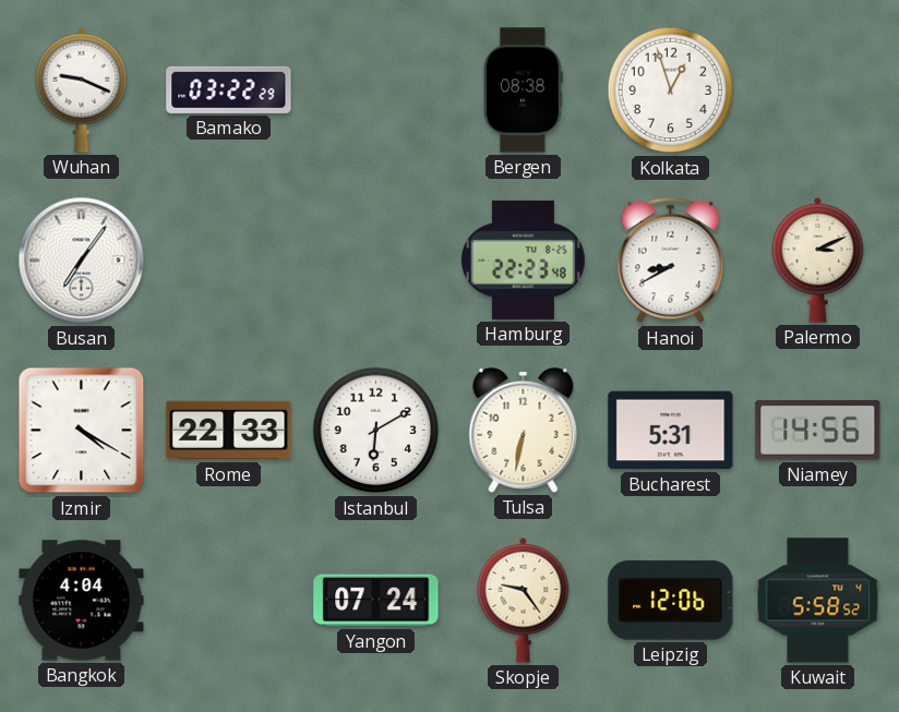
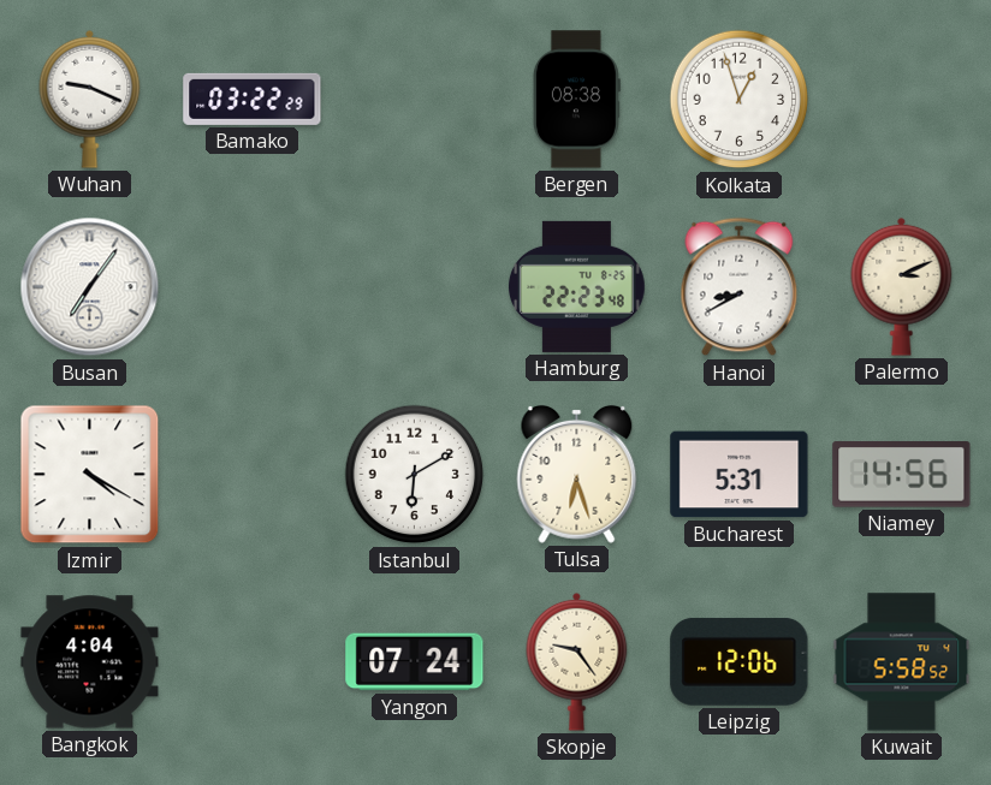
Rome: 22:33 -> none
Tulsa: 6:32 -> 6:27
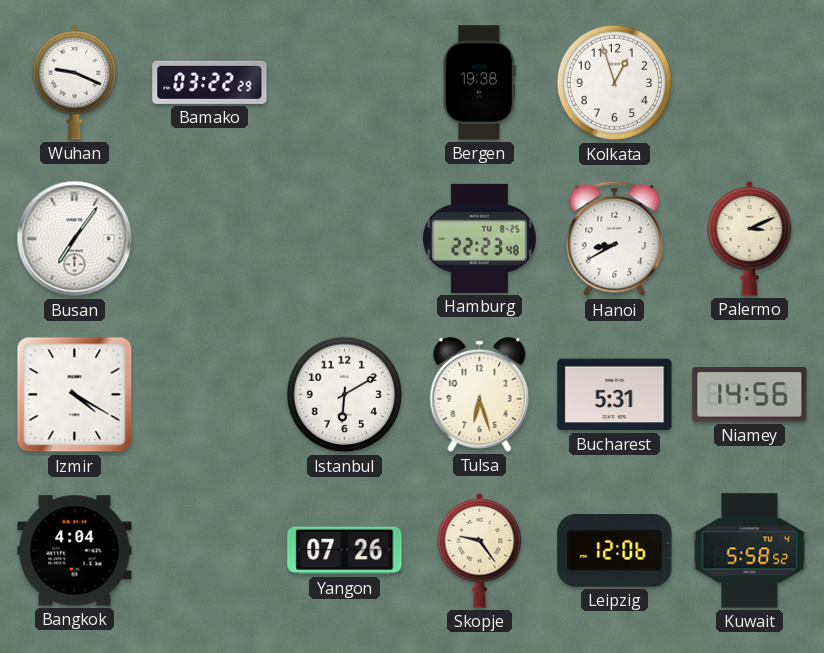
Bergen: 08:38 -> 19:38
Yangon: 07:24 -> 07:26
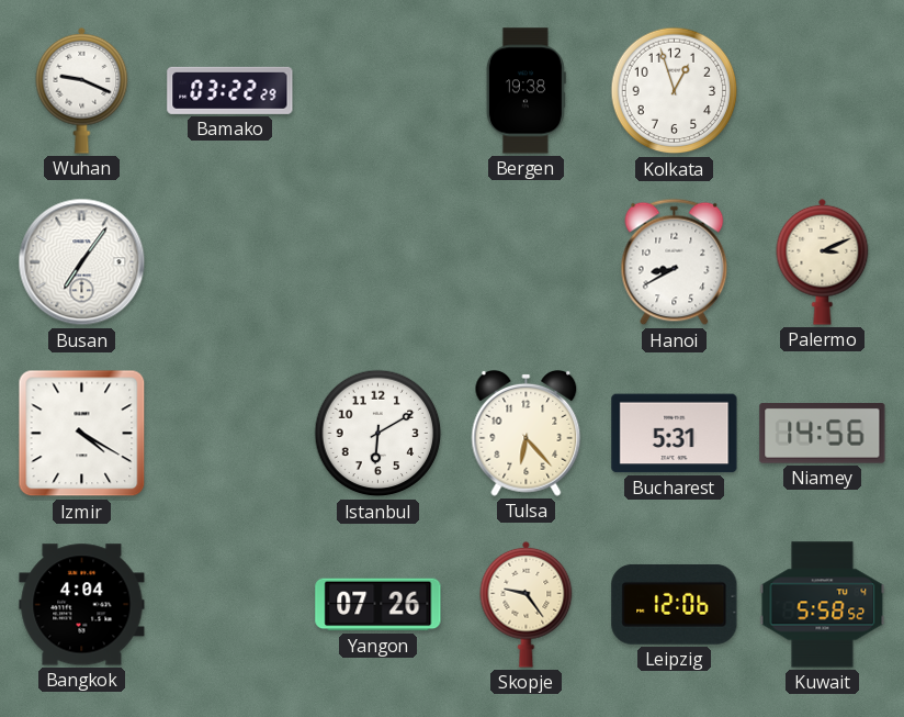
Hamburg: 22:23 -> none
Tulsa: 6:27 -> 6:23
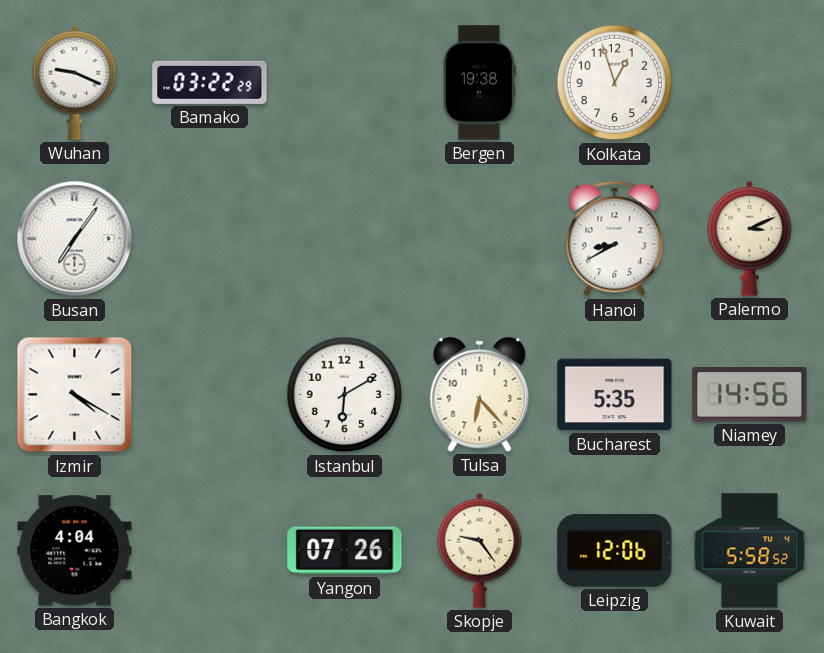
Bucharest: 5:31 -> 5:35
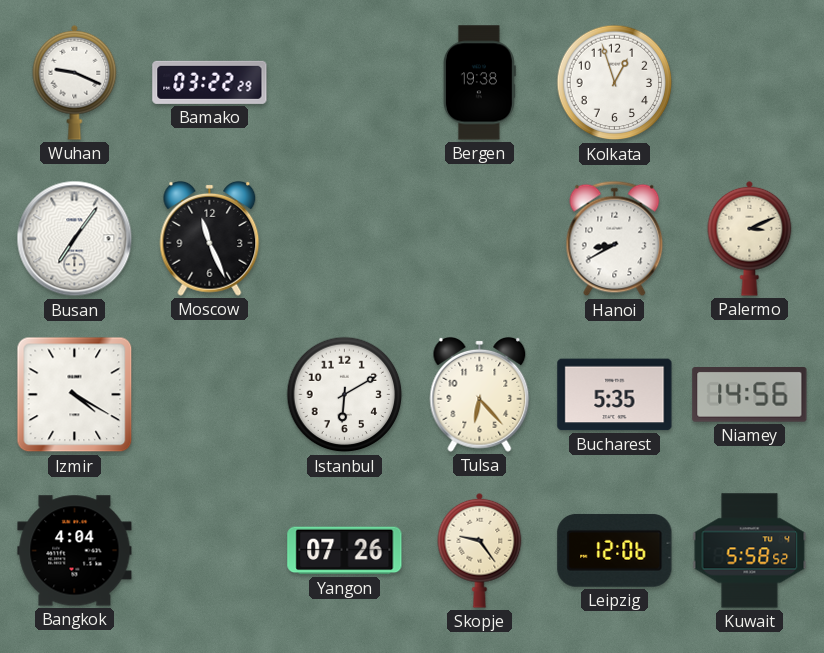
Moscow: none -> 11:26
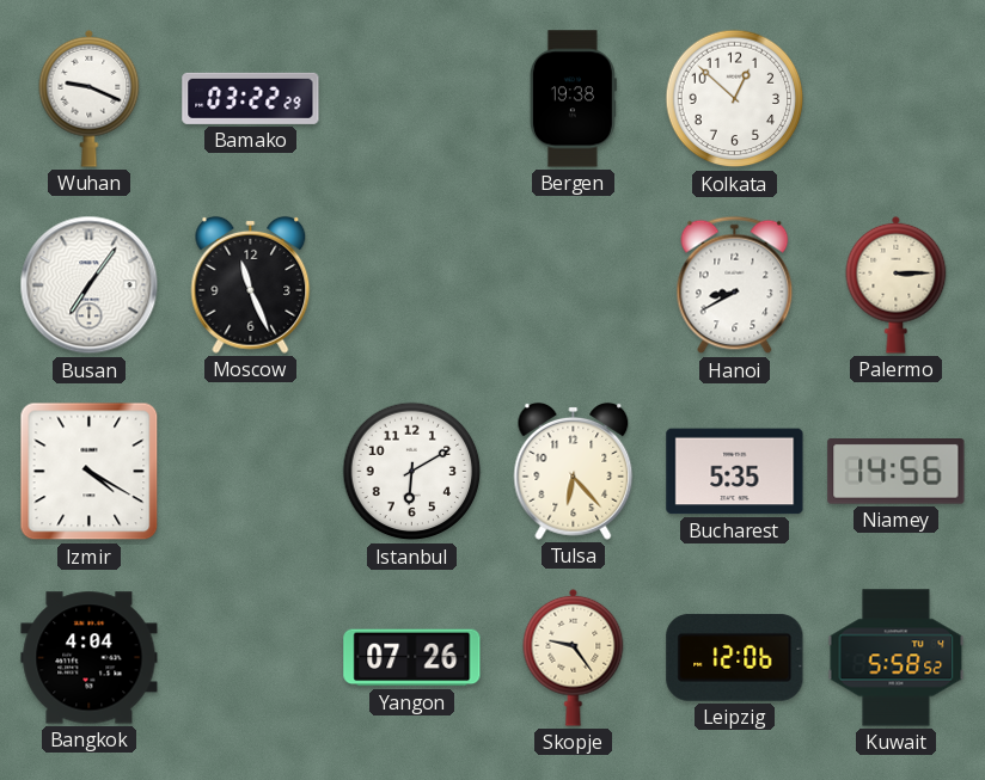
Kolkata: 12:57 -> 12:52
Palermo: 3:11 -> 3:15
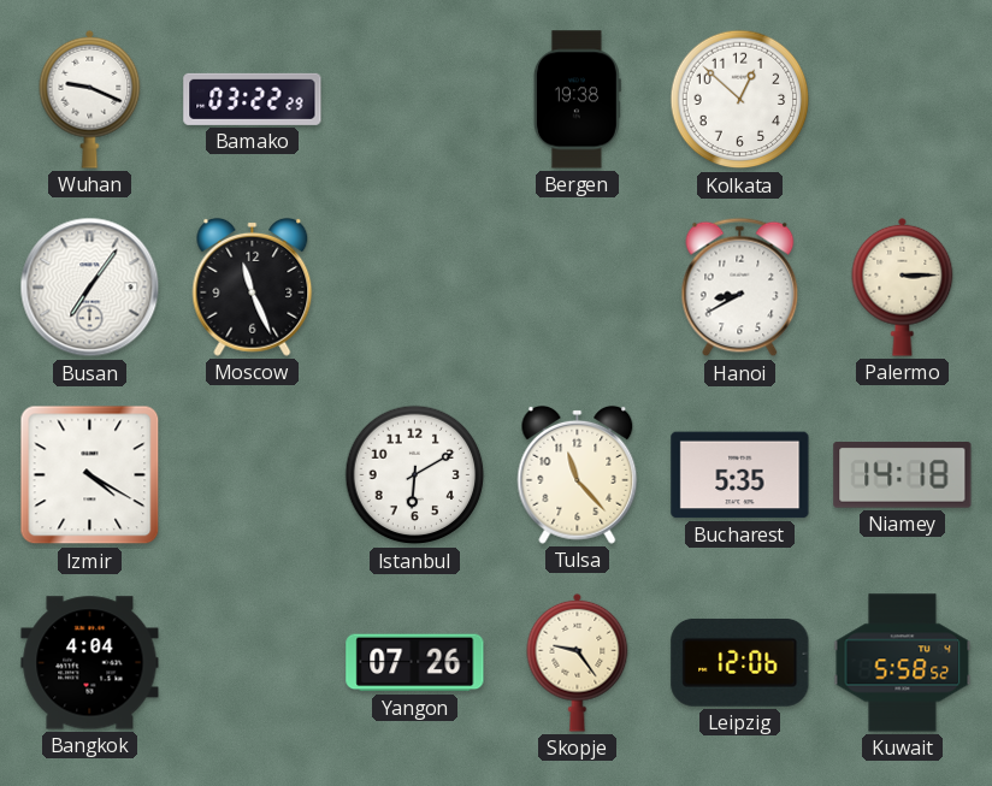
Tulsa: 6:23 -> 11:23
Niamey: 14:56 -> 14:18
